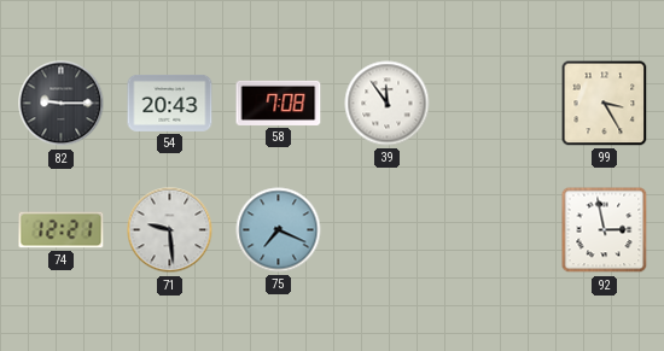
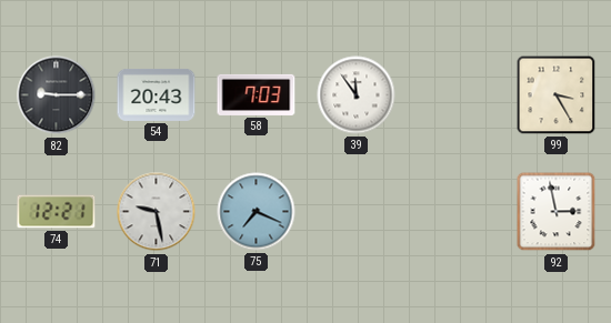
58: 7:08 -> 7:03
71: 9:29 -> 9:28
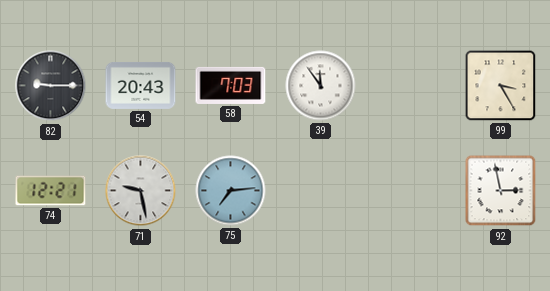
75: 7:19 -> 7:14
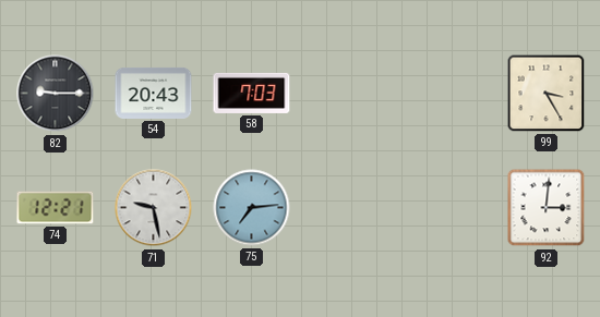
39: 11:54 -> none
92: 2:58 -> 3:01
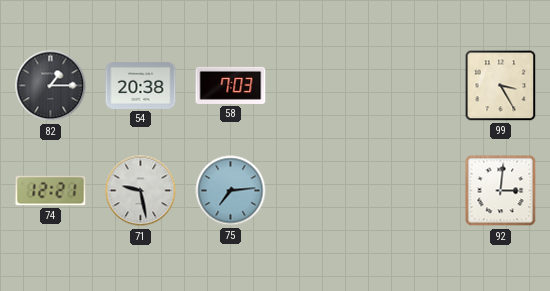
82: 9:15 -> 1:15
54: 20:43 -> 20:38
